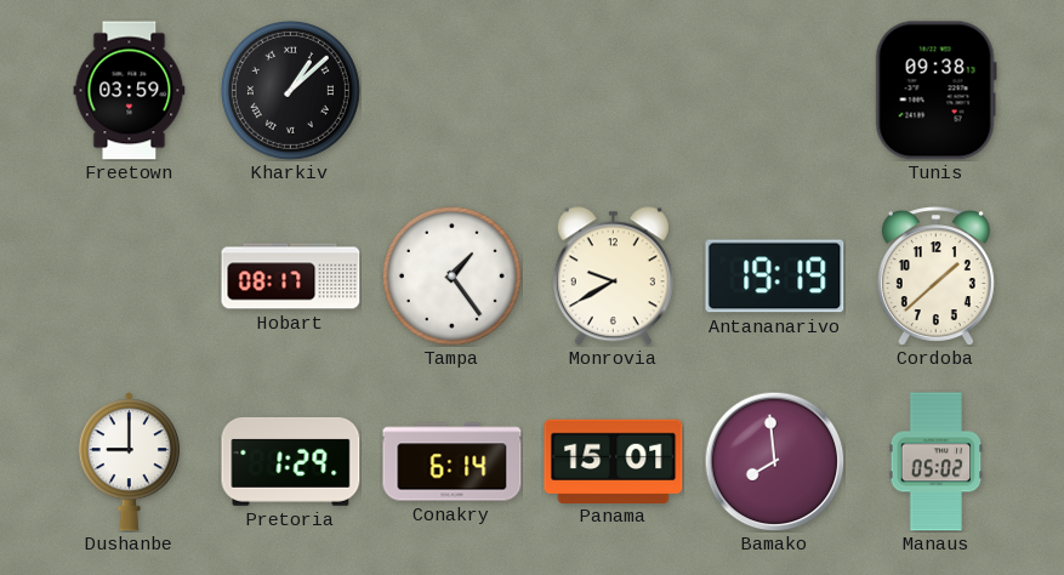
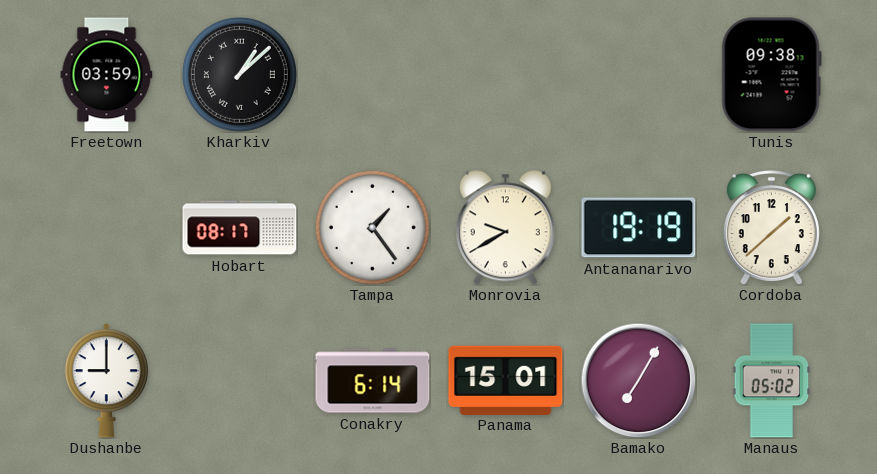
Pretoria: 1:29 -> none
Bamako: 7:59 -> 7:05
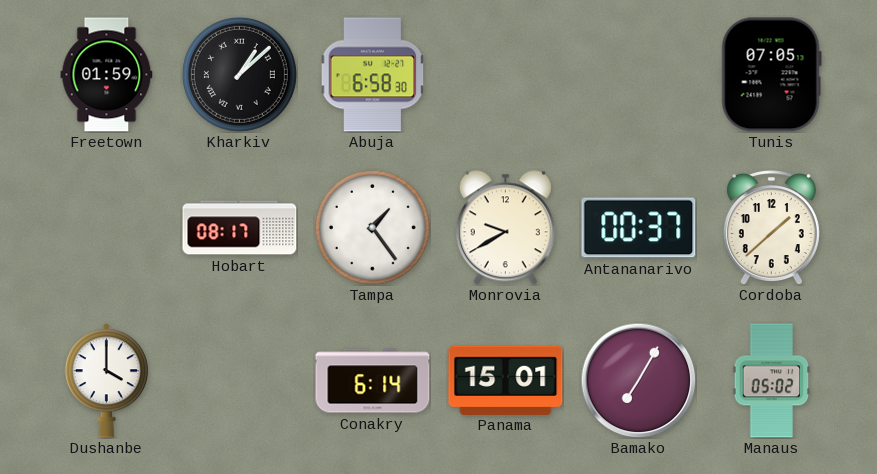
Freetown: 03:59 -> 01:59
Abuja: none -> 6:58
Tunis: 09:38 -> 07:05
Antananarivo: 19:19 -> 00:37
Dushanbe: 9:00 -> 4:00
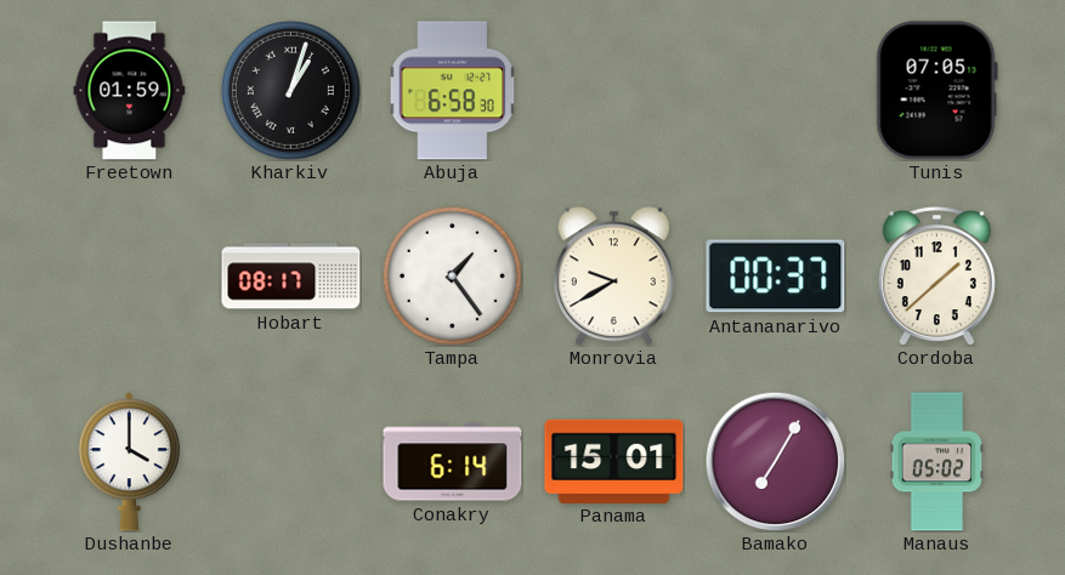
Kharkiv: 1:08 -> 1:03
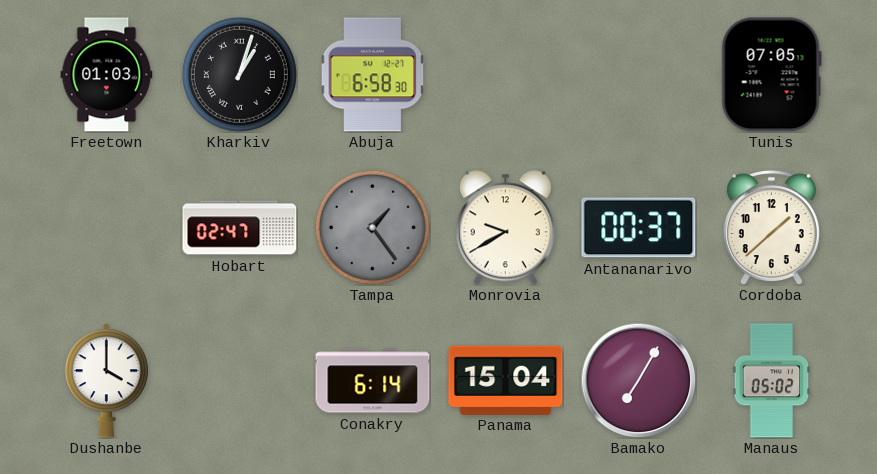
Freetown: 01:59 -> 01:03
Hobart: 08:17 -> 02:47
Tampa dial: white -> grey
Panama: 15:01 -> 15:04
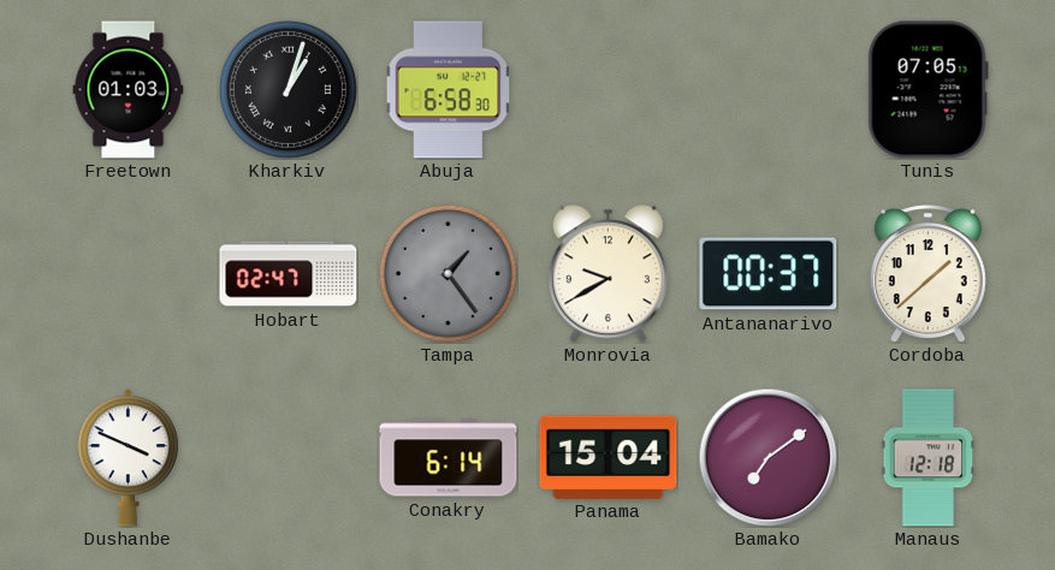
Dushanbe: 4:00 -> 3:49
Bamako: 7:05 -> 7:09
Manaus: 05:02 -> 12:18
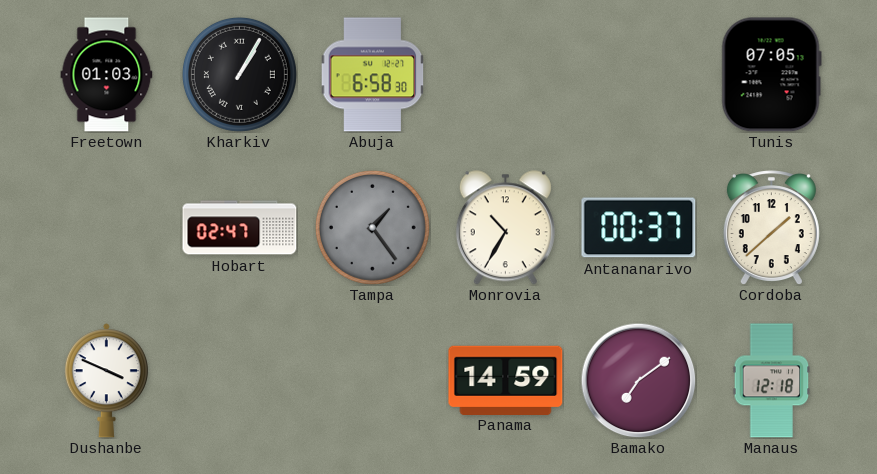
Kharkiv: 1:03 -> 1:05
Monrovia: 9:40 -> 10:35
Conakry: 6:14 -> none
Panama: 15:04 -> 14:59
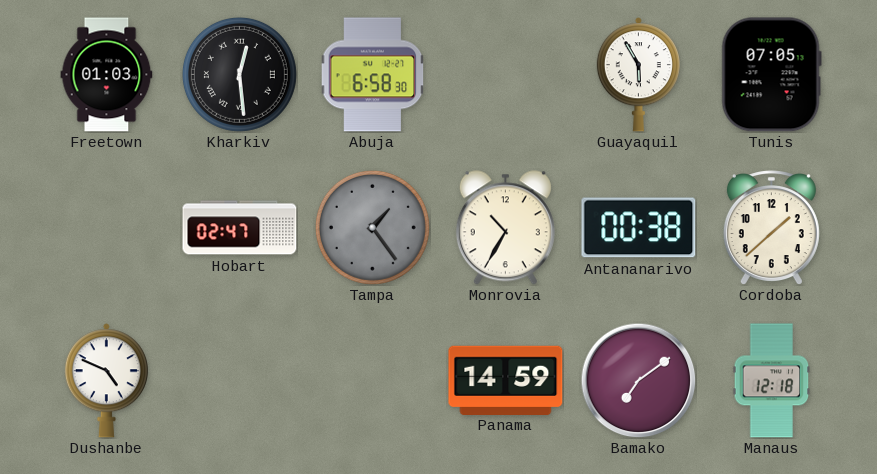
Kharkiv: 1:05 -> 12:29
Guayaquil: none -> 5:55
Antananarivo: 00:37 -> 00:38
Dushanbe: 3:49 -> 4:49
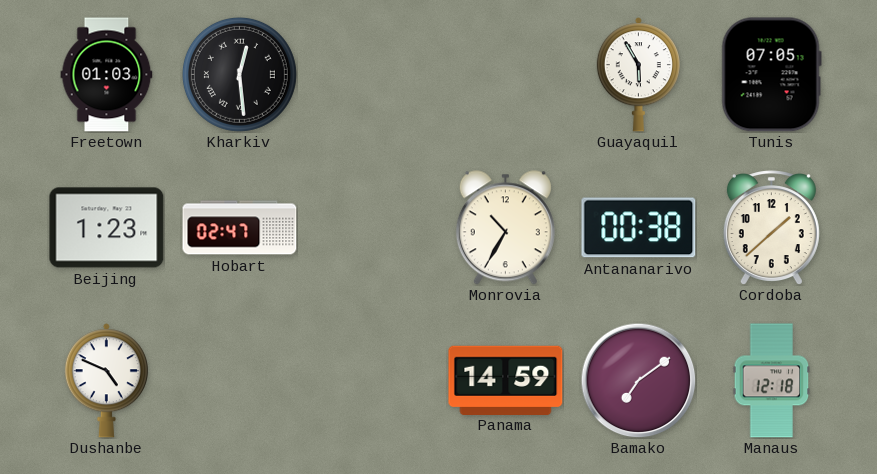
Abuja: 6:58 -> none
Beijing: none -> 1:23
Tampa: 1:24 -> none
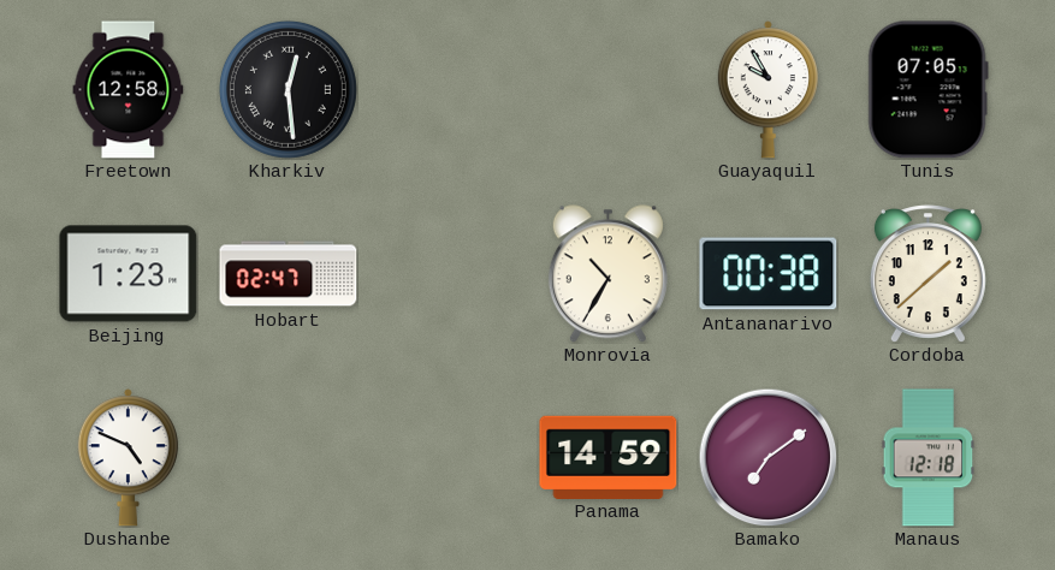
Freetown: 01:03 -> 12:58
Guayaquil: 5:55 -> 9:55
